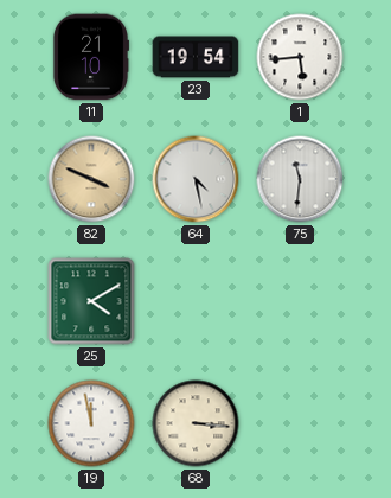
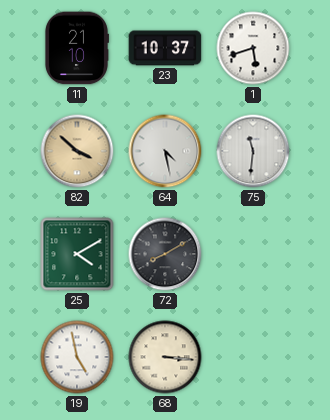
23: 19:54 -> 10:37
1: 5:44 -> 5:42
82: 3:49 -> 3:52
72: none -> 8:10
19: 11:58 -> 4:58
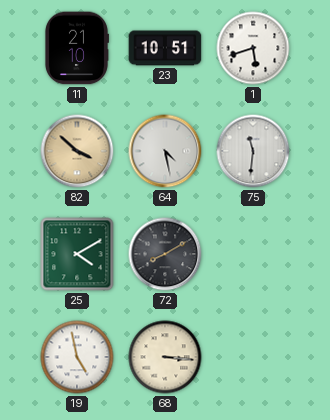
23: 10:37 -> 10:51
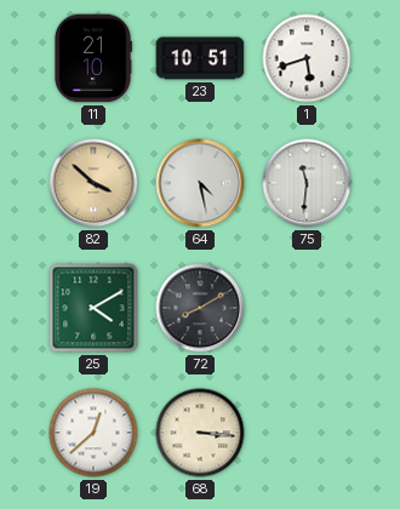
19: 4:58 -> 12:38
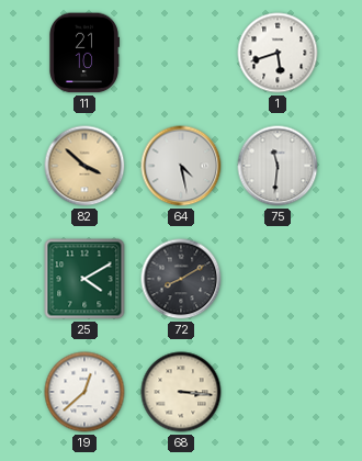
23: 10:51 -> none
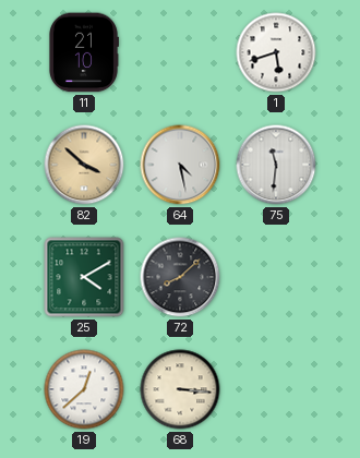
72: 8:10 -> 8:08
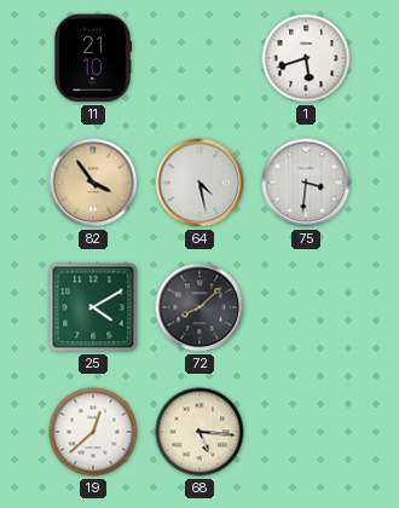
82: 3:52 -> 3:54
75: 11:31 -> 3:31
68: 3:16 -> 5:16
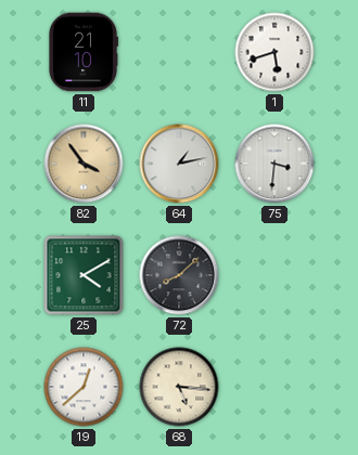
64: 4:28 -> 1:13
